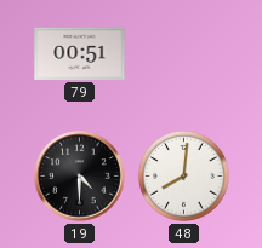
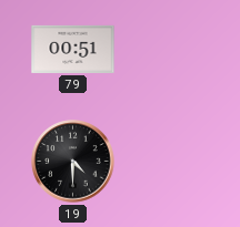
48: 8:01 -> none
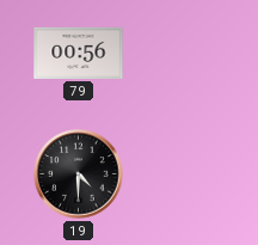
79: 00:51 -> 00:56
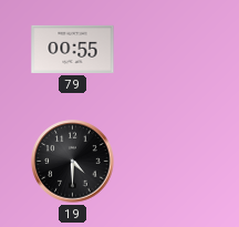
79: 00:56 -> 00:55
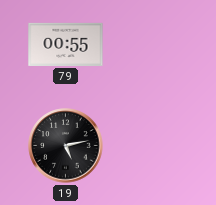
19: 4:30 -> 5:13
